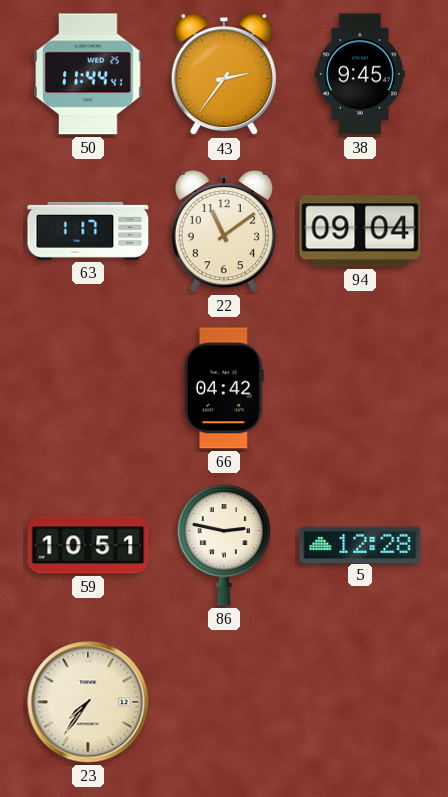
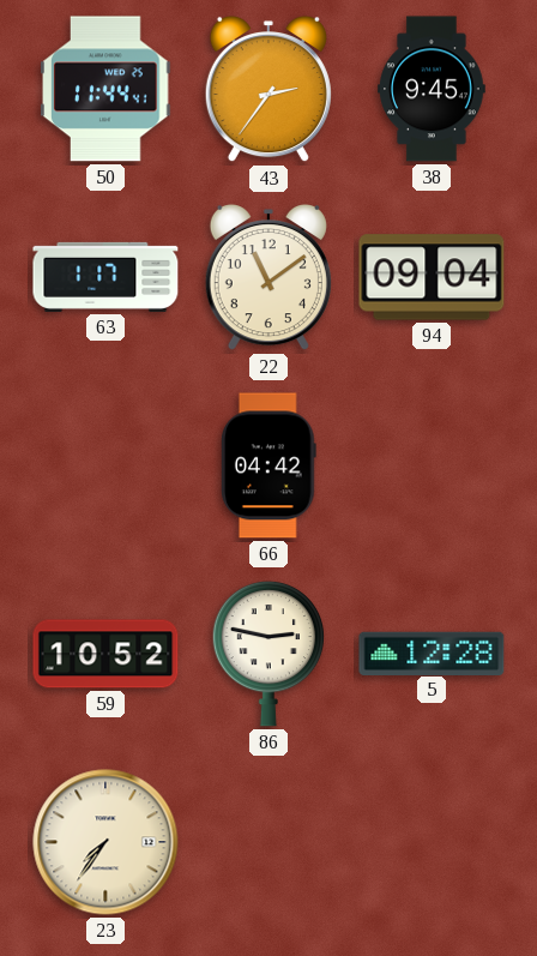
59: 10:51 -> 10:52
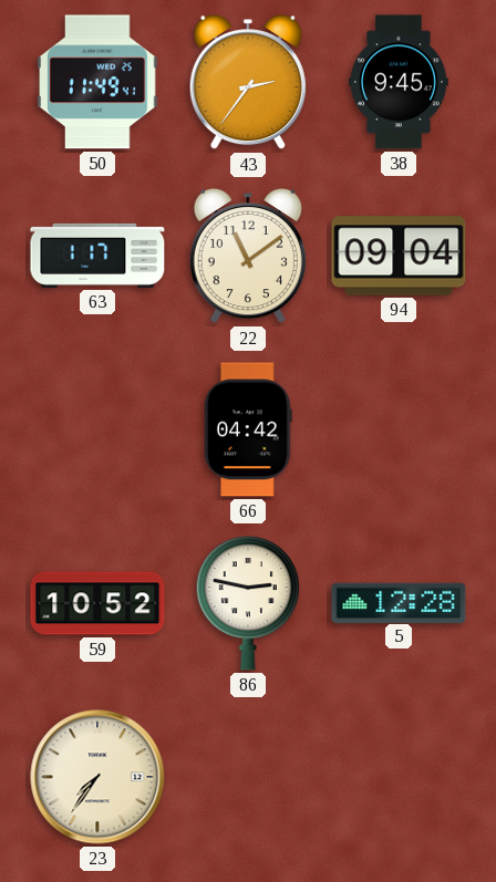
50: 11:44 -> 11:49
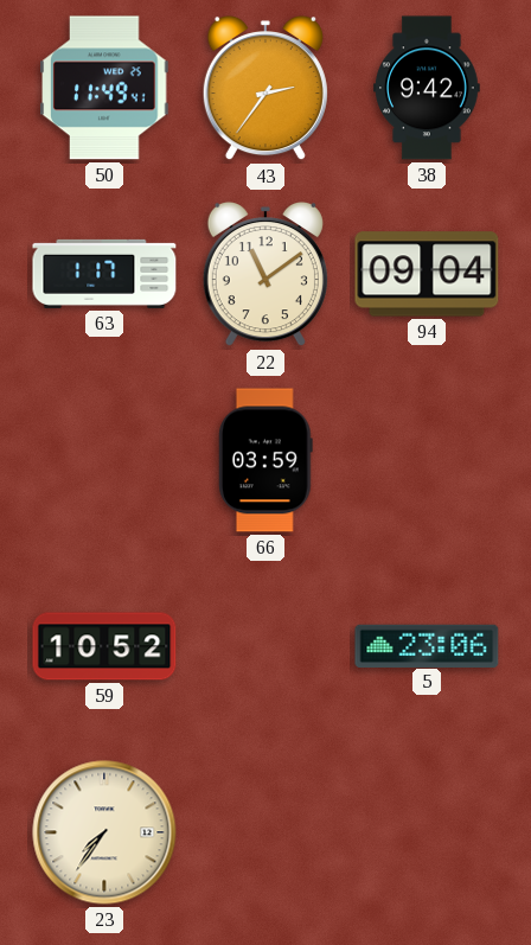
38: 9:45 -> 9:42
66: 04:42 -> 03:59
86: 2:47 -> none
5: 12:28 -> 23:06
